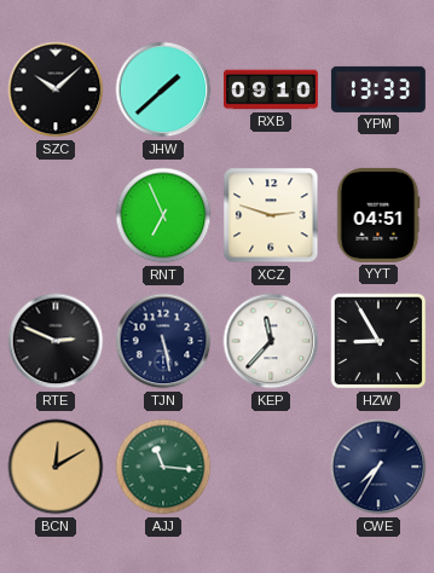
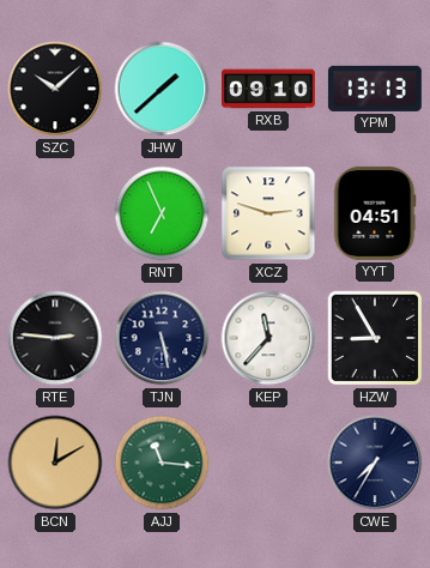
YPM: 13:33 -> 13:13
RTE: 2:49 -> 2:46
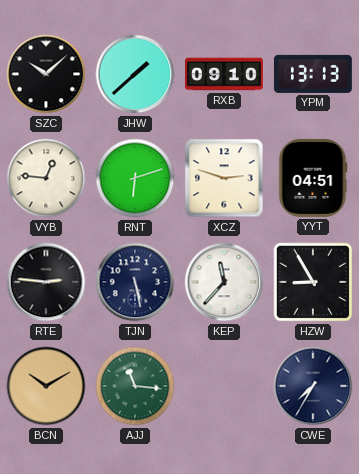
VYB: none -> 12:46
RNT: 6:56 -> 6:12
BCN: 12:10 -> 10:10
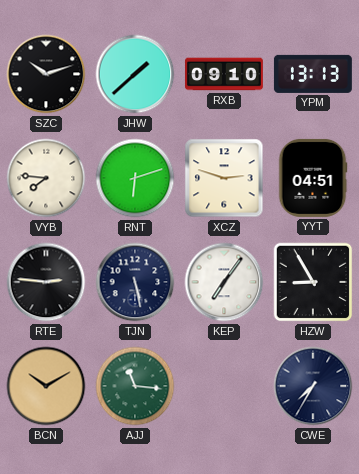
SZC: 10:08 -> 10:12
VYB: 12:46 -> 7:46
KEP: 11:37 -> 7:06
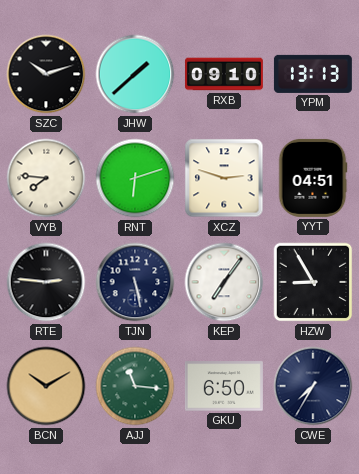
GKU: none -> 6:50
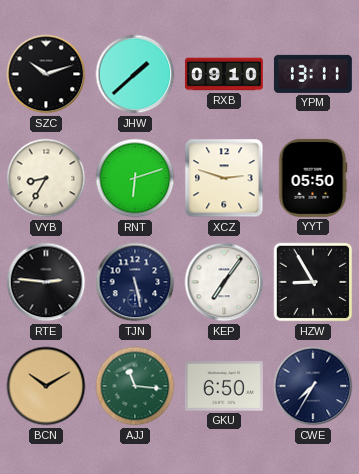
YPM: 13:13 -> 13:11
VYB: 7:46 -> 8:35
YYT: 04:51 -> 05:50
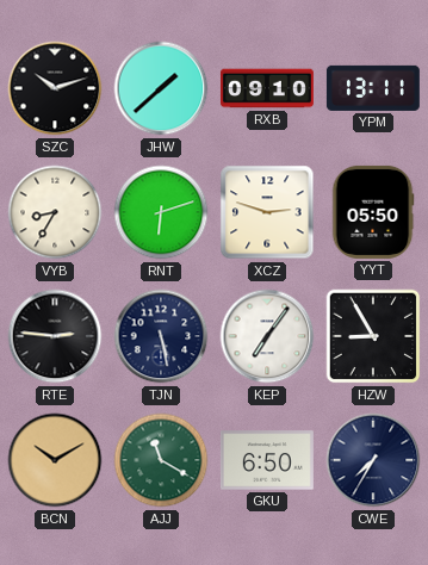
AJJ: 11:16 -> 11:20
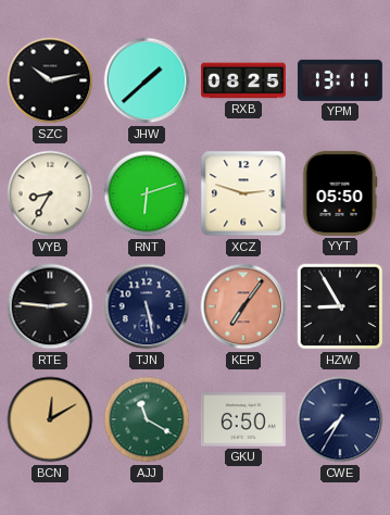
SZC: 10:12 -> 10:13
RXB: 09:10 -> 08:25
KEP dial: white -> salmon
BCN: 10:10 -> 12:10
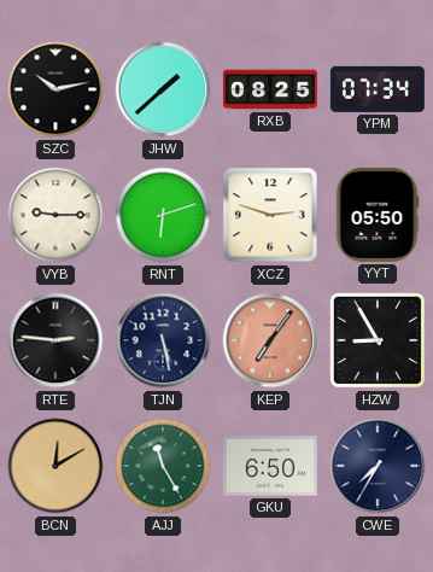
YPM: 13:11 -> 07:34
VYB: 8:35 -> 9:15
AJJ: 11:20 -> 11:25
